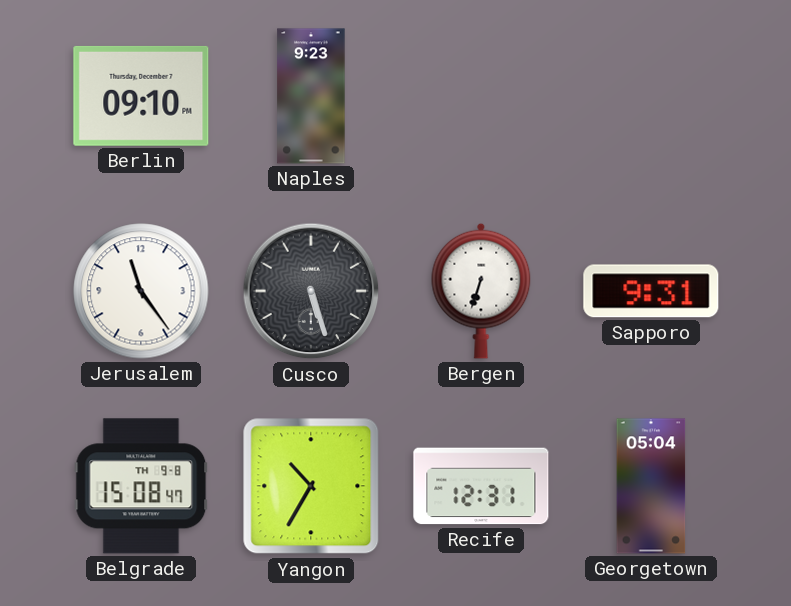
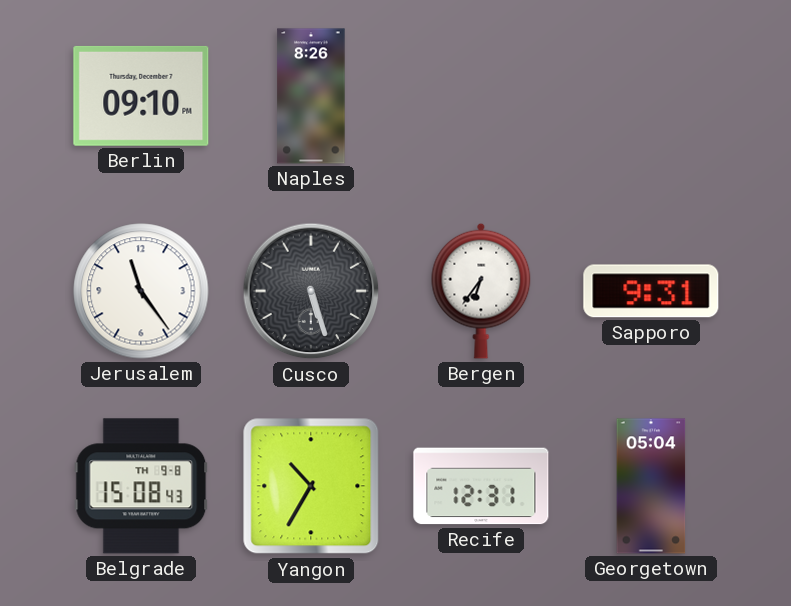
Naples: 9:23 -> 8:26
Bergen: 6:33 -> 6:36
Belgrade: 15:08:47 -> 15:08:43
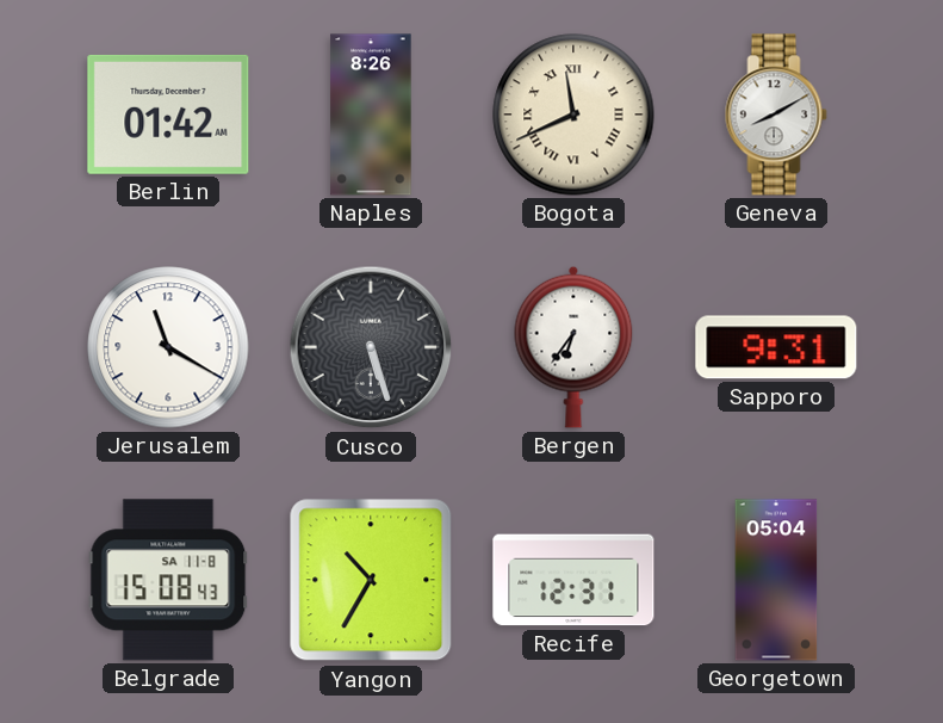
Berlin: 09:10 -> 01:42
Bogota: none -> 11:41
Geneva: none -> 8:10
Jerusalem: 11:24 -> 11:20
Belgrade date: TH 9-8 -> SA 11-8
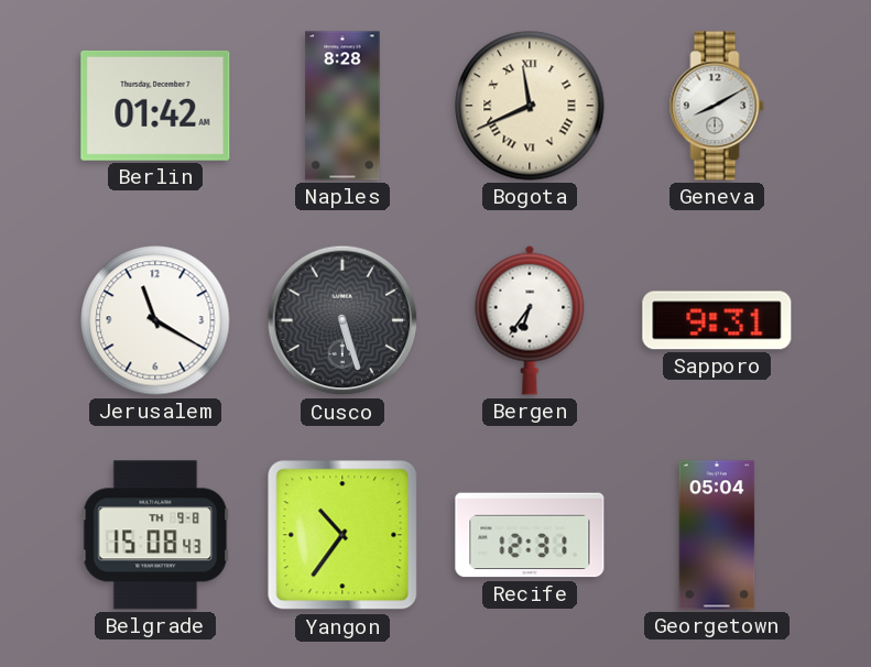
Naples: 8:26 -> 8:28
Belgrade date: SA 11-8 -> TH 9-8
Yangon: 10:35 -> 10:36
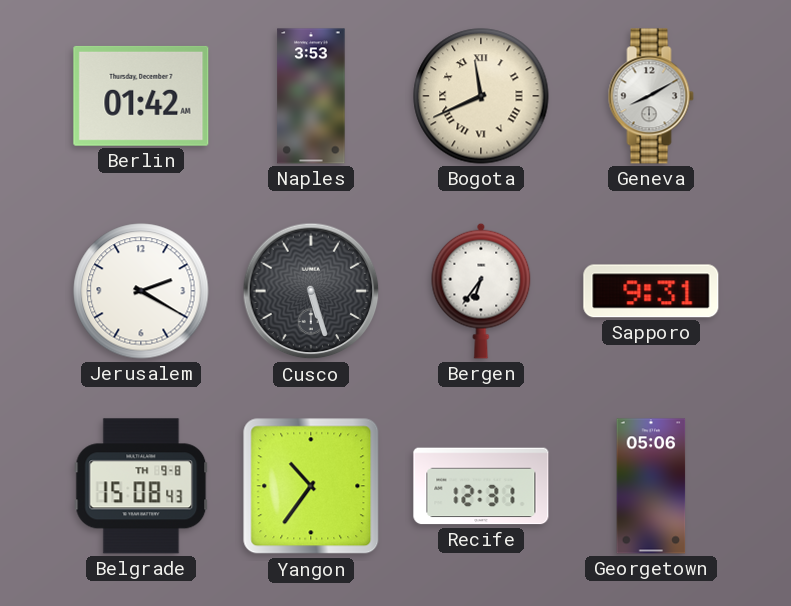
Naples: 8:28 -> 3:53
Jerusalem: 11:20 -> 2:20
Georgetown: 05:04 -> 05:06
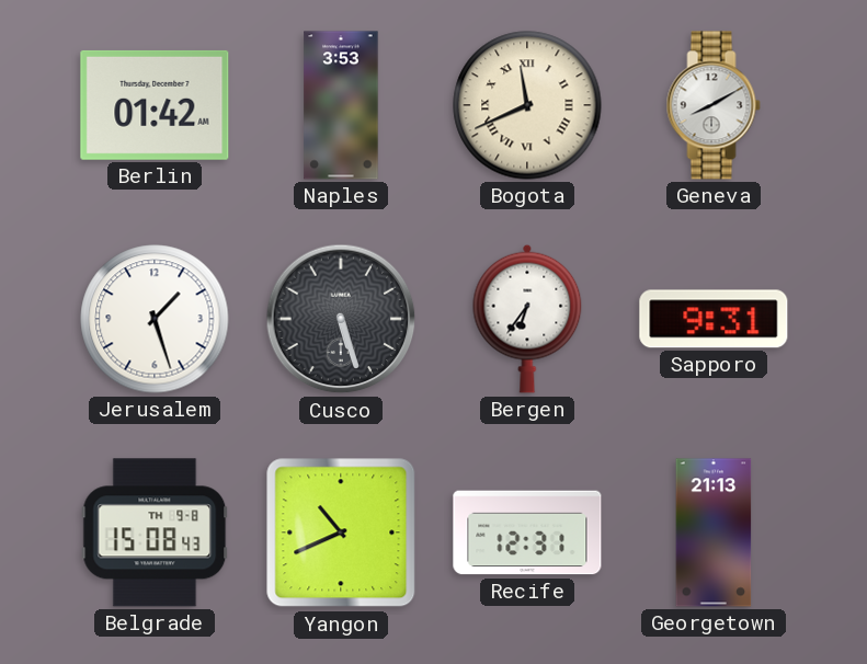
Jerusalem: 2:20 -> 1:27
Yangon: 10:36 -> 10:41
Georgetown: 05:06 -> 21:13
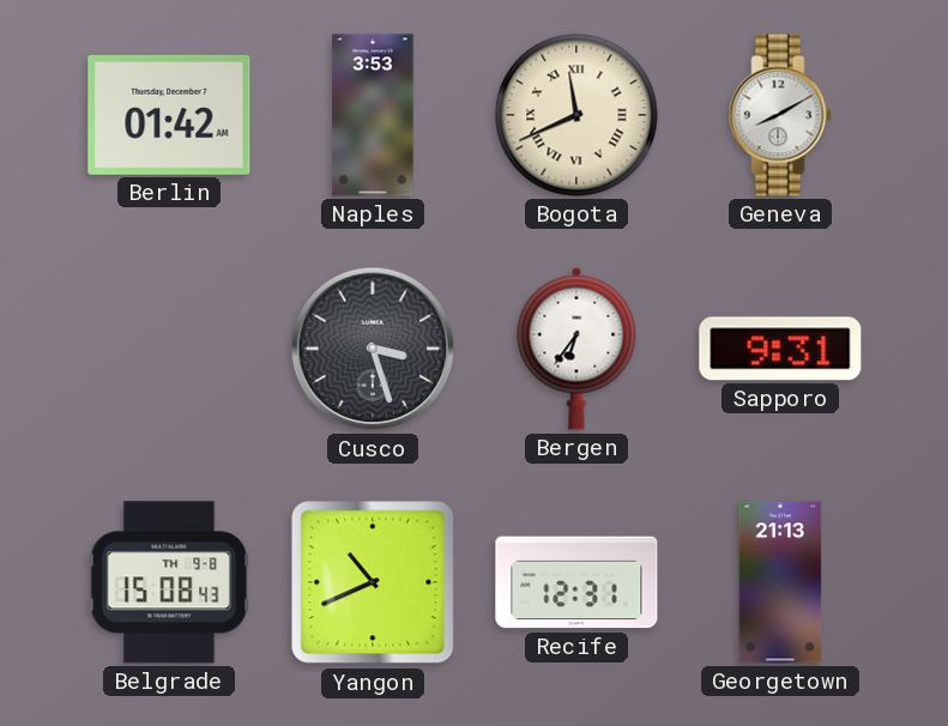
Jerusalem: 1:27 -> none
Cusco: 5:27 -> 3:27
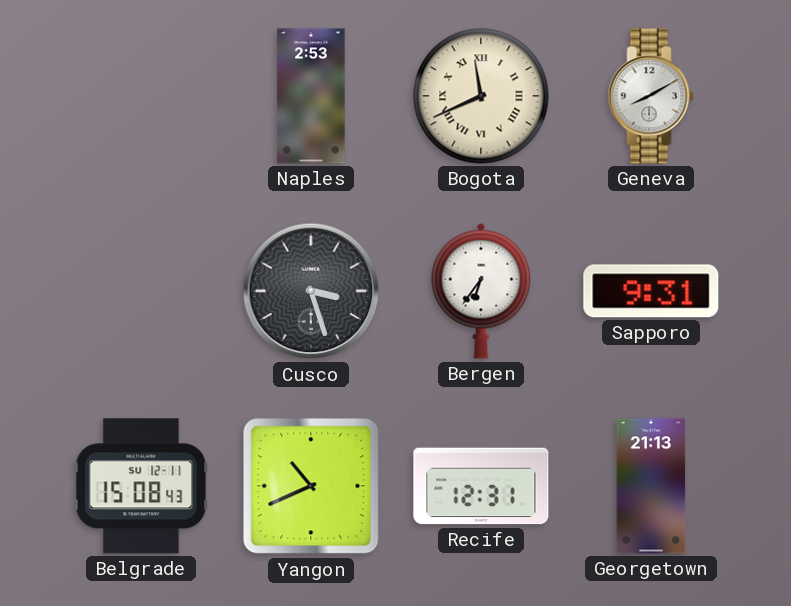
Berlin: 01:42 -> none
Naples: 3:53 -> 2:53
Belgrade date: TH 9-8 -> SU 12-11
